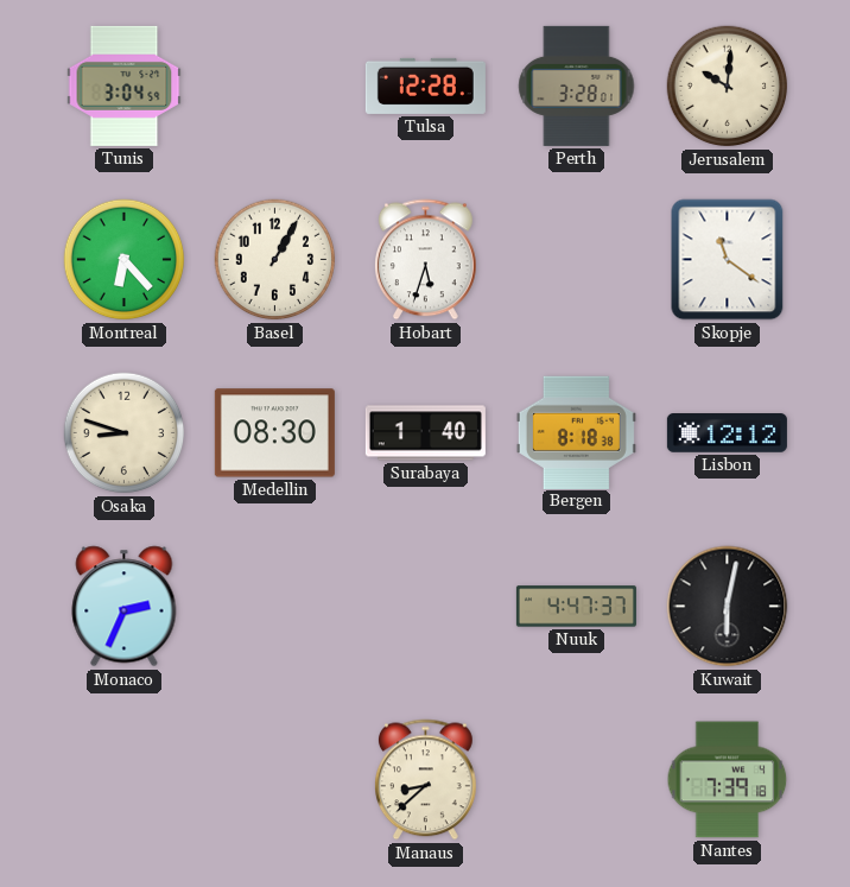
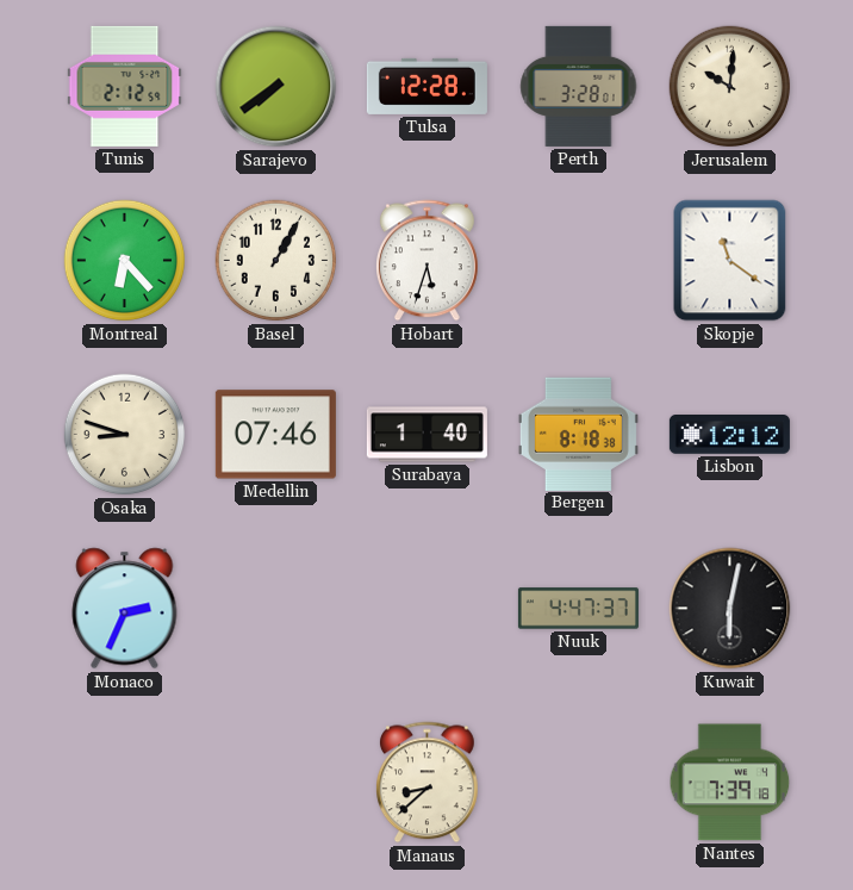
Tunis: 3:04 -> 2:12
Sarajevo: none -> 7:39
Medellin: 08:30 -> 07:46
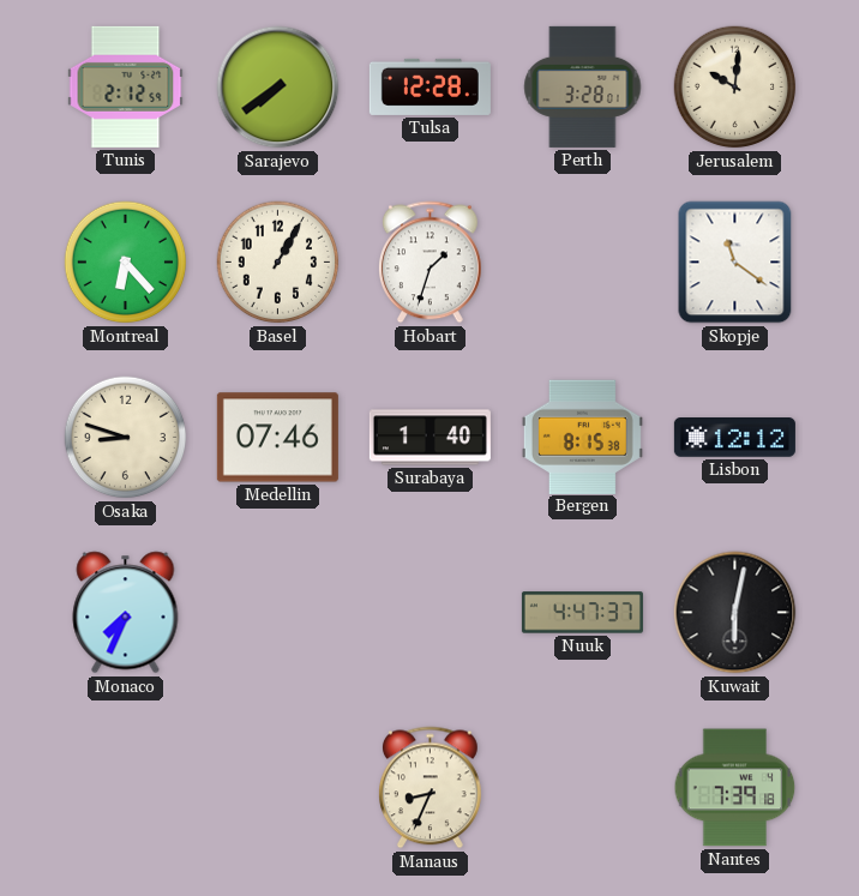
Hobart: 5:33 -> 1:33
Bergen: 8:18 -> 8:15
Monaco: 2:34 -> 7:34
Manaus: 8:38 -> 8:34
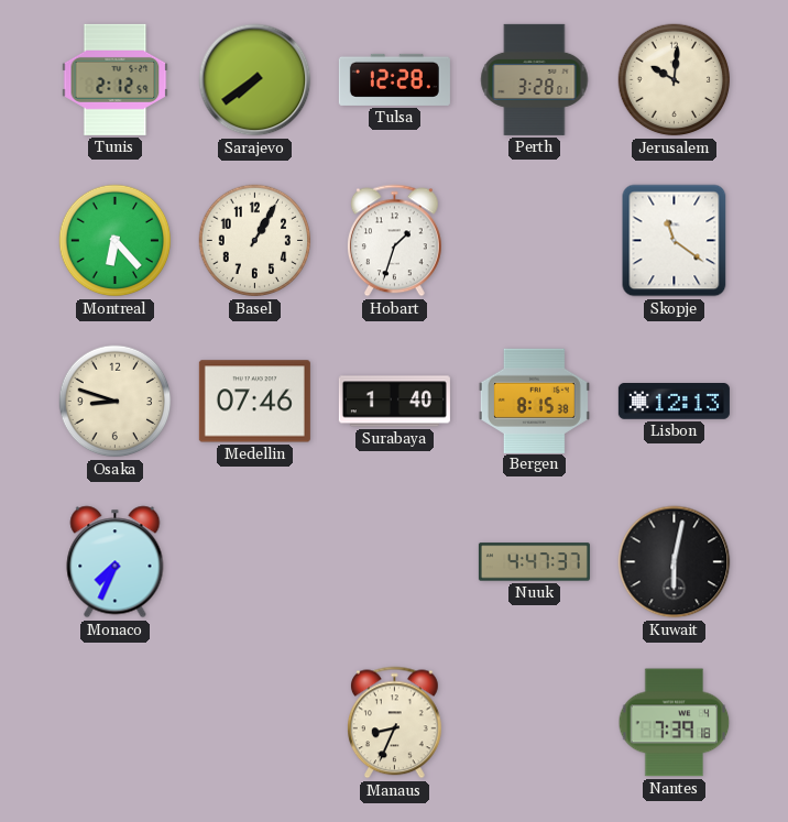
Lisbon: 12:12 -> 12:13
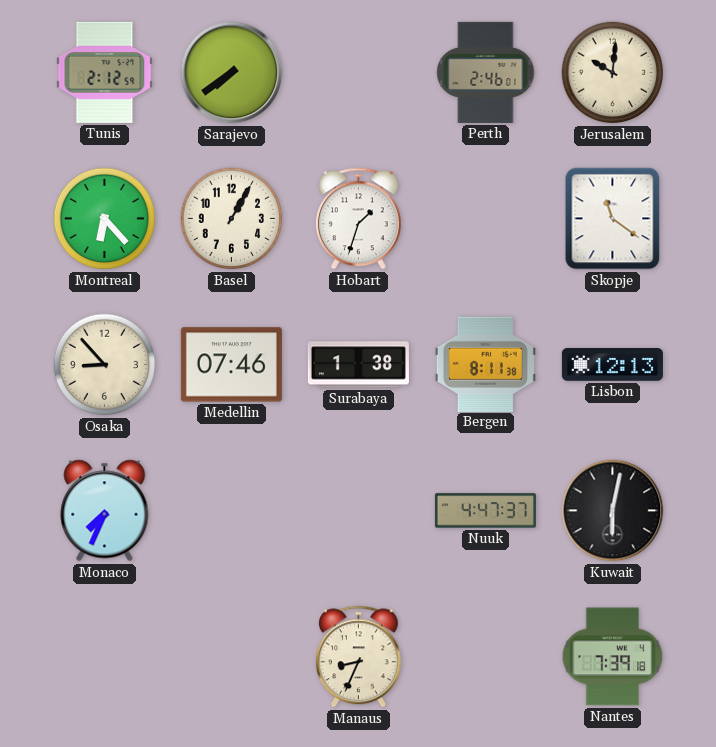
Tulsa: 12:28 -> none
Perth: 3:28 -> 2:46
Osaka: 8:48 -> 8:53
Surabaya: 1:40 -> 1:38
Bergen: 8:15 -> 8:11
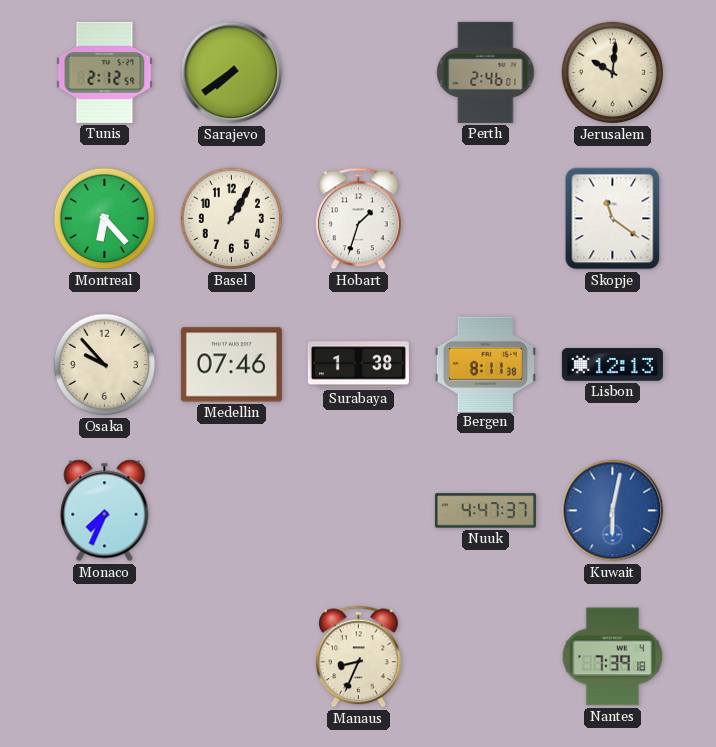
Osaka: 8:53 -> 9:53
Kuwait dial: black -> blue
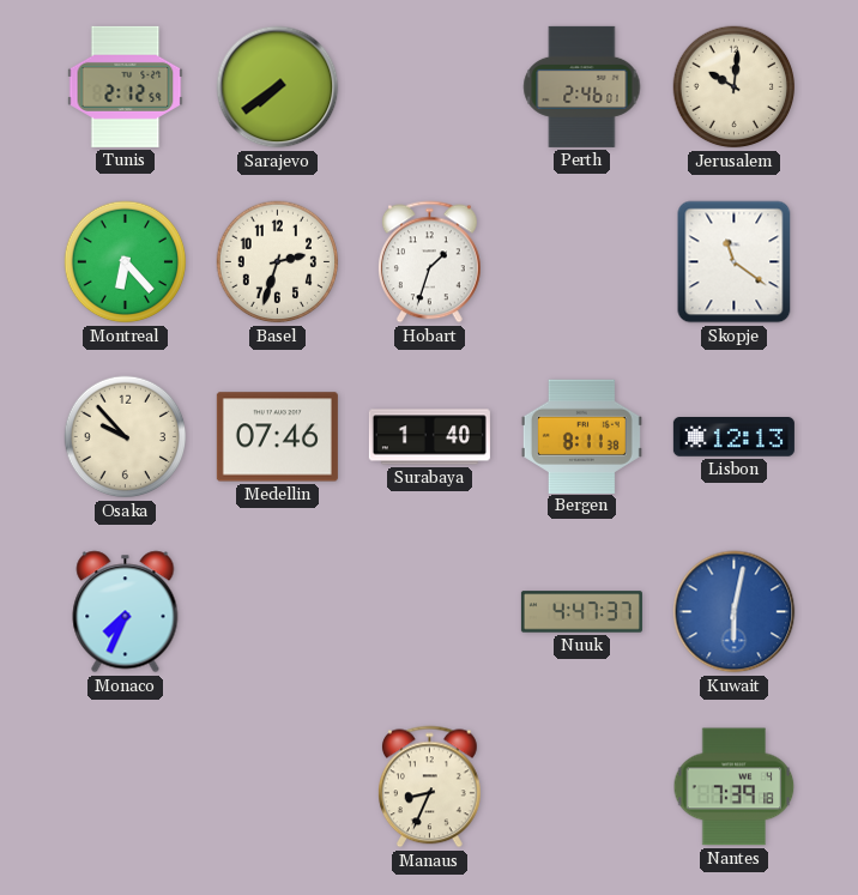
Basel: 1:05 -> 2:33
Surabaya: 1:38 -> 1:40
